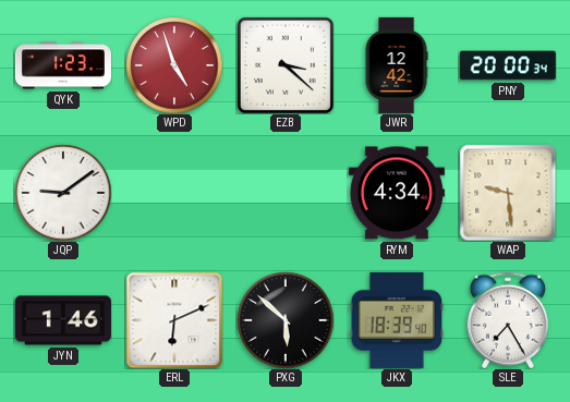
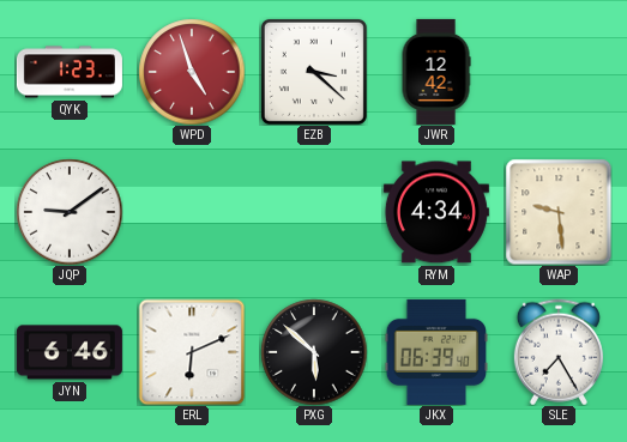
PNY: 20:00 -> none
JYN: 1:46 -> 6:46
JKX: 18:39 -> 06:39
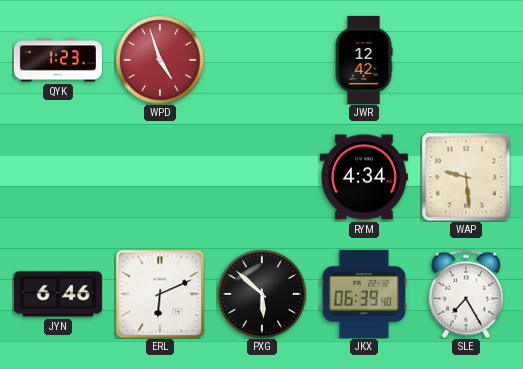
EZB: 3:22 -> none
JQP: 9:09 -> none
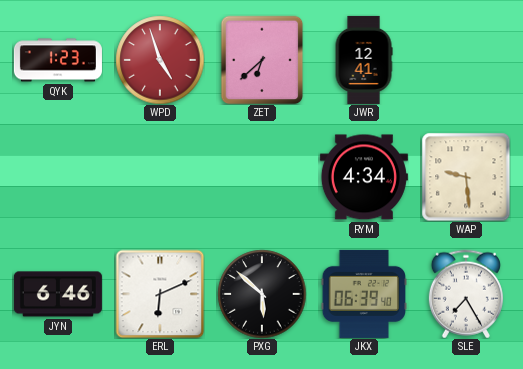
ZET: none -> 6:38
JWR: 12:42 -> 12:41
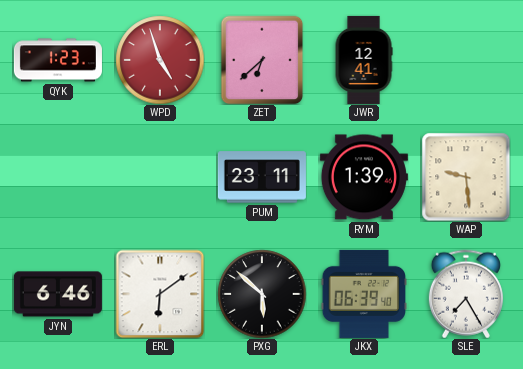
PUM: none -> 23:11
RYM: 4:34 -> 1:39
ERL: 6:11 -> 6:09
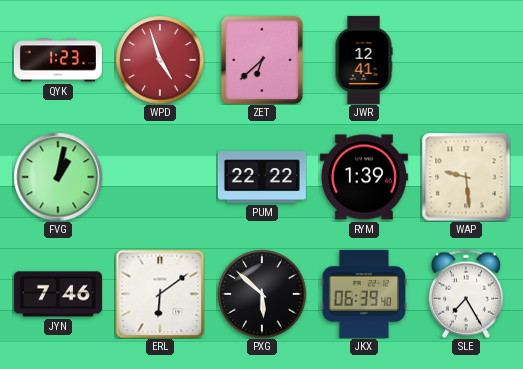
FVG: none -> 1:02
PUM: 23:11 -> 22:22
JYN: 6:46 -> 7:46
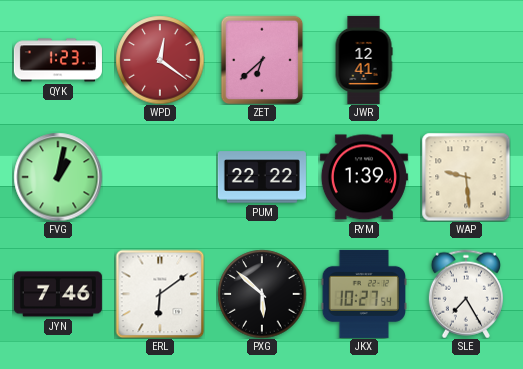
WPD: 4:57 -> 12:21
JKX: 06:39 -> 10:27
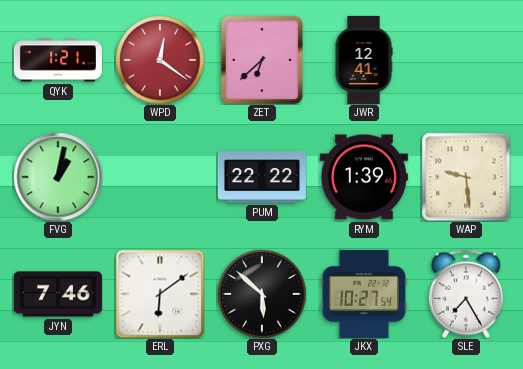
QYK: 1:23 -> 1:21
